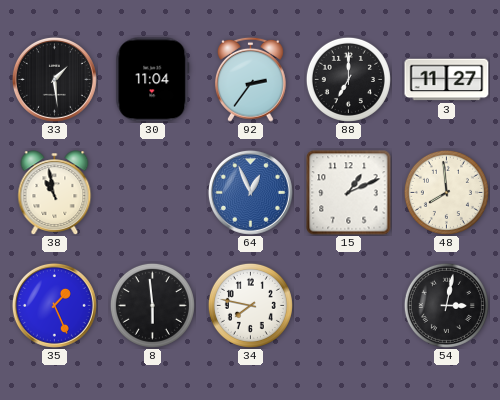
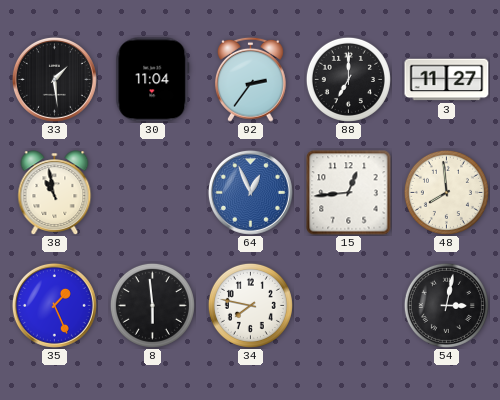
15: 1:11 -> 12:44
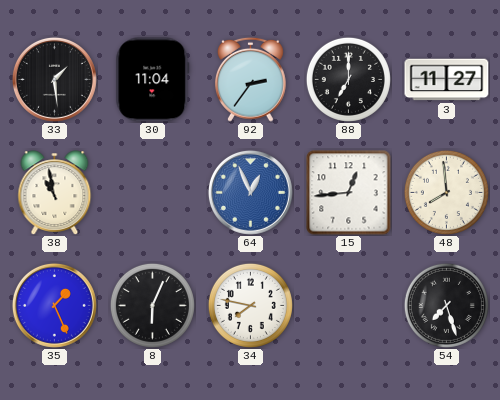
8: 5:59 -> 6:04
54: 3:02 -> 7:27
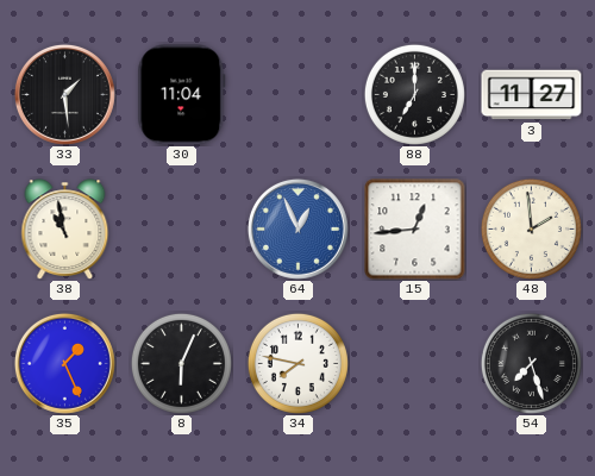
92: 2:36 -> none
48: 7:59 -> 1:59
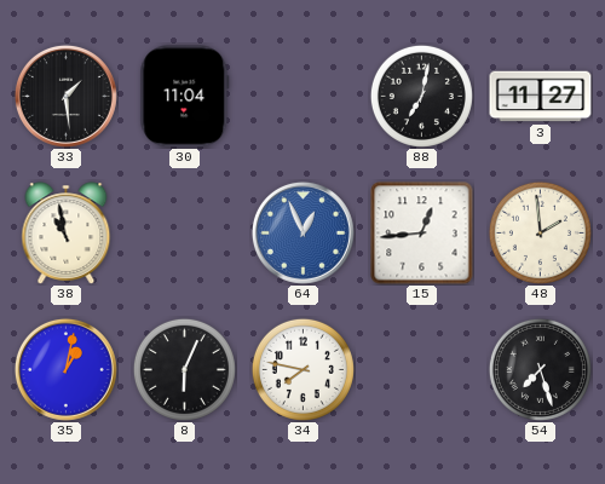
88: 7:00 -> 7:02
35: 1:26 -> 1:02
